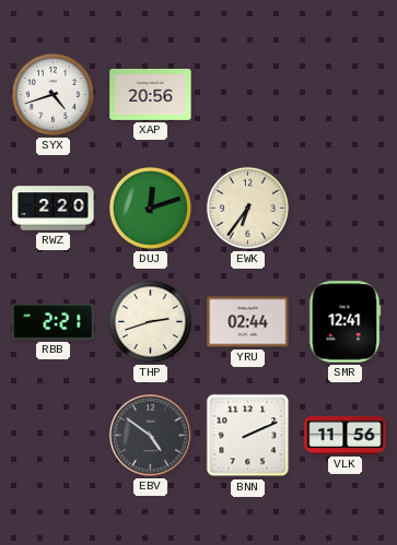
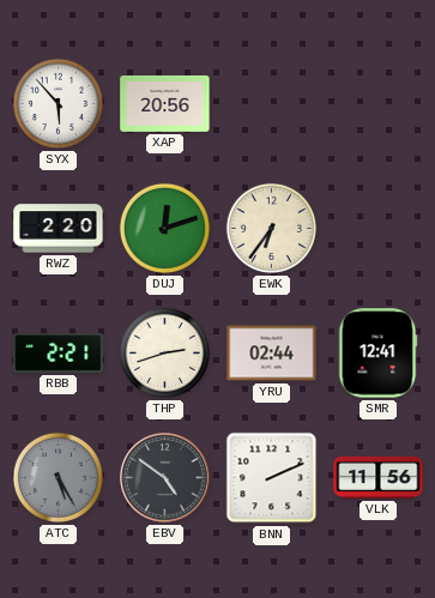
SYX: 4:42 -> 5:53
ATC: none -> 5:25
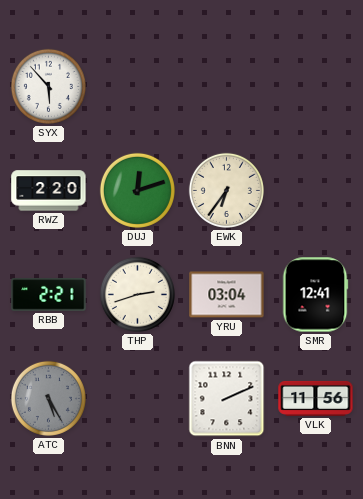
XAP: 20:56 -> none
YRU: 02:44 -> 03:04
EBV: 4:51 -> none
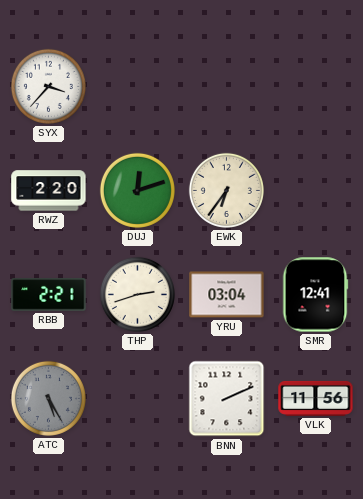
SYX: 5:53 -> 3:37
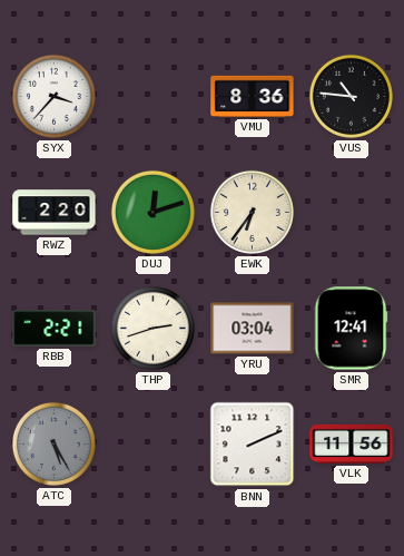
VMU: none -> 8:36
VUS: none -> 10:46
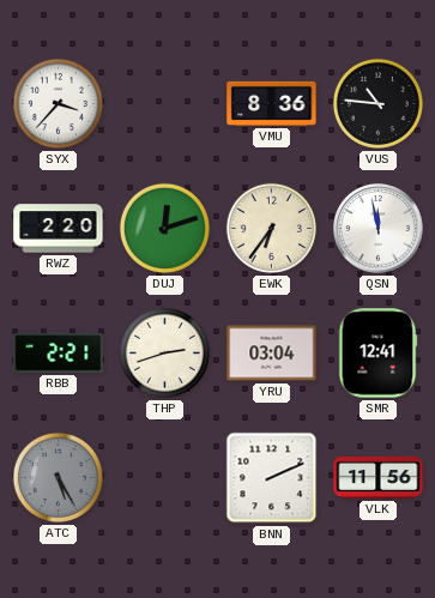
QSN: none -> 11:58
